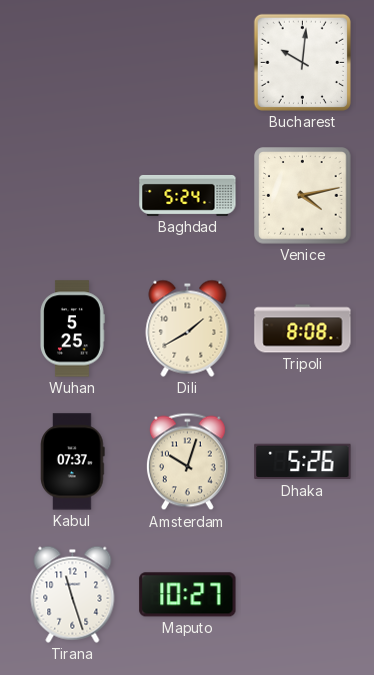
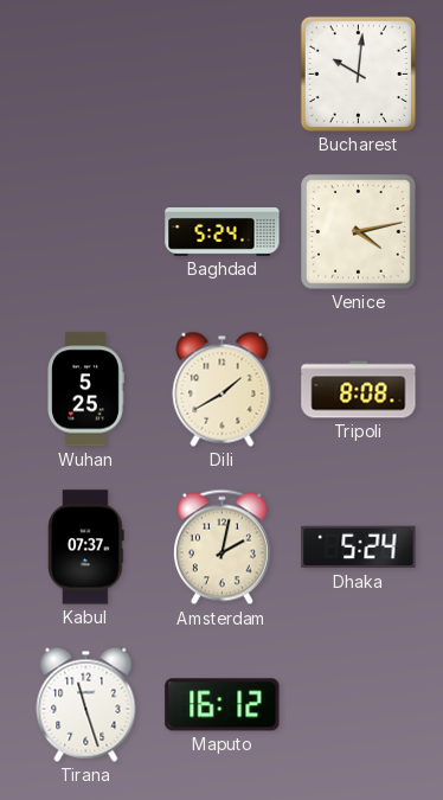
Amsterdam: 10:03 -> 2:02
Dhaka: 5:26 -> 5:24
Maputo: 10:27 -> 16:12
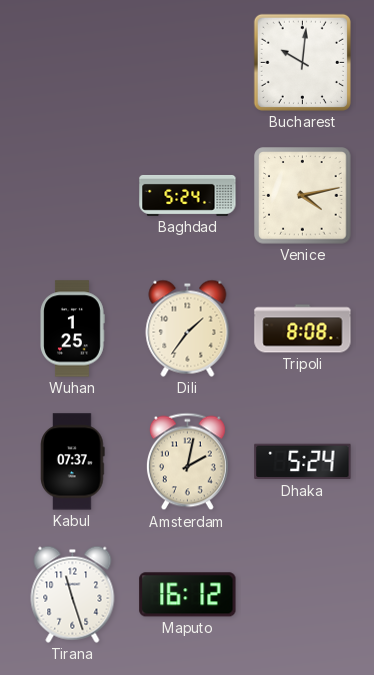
Wuhan: 5:25 -> 1:25
Dili: 1:40 -> 1:36
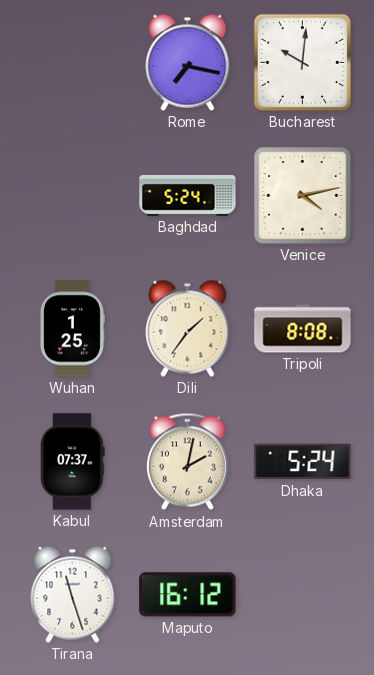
Rome: none -> 7:17
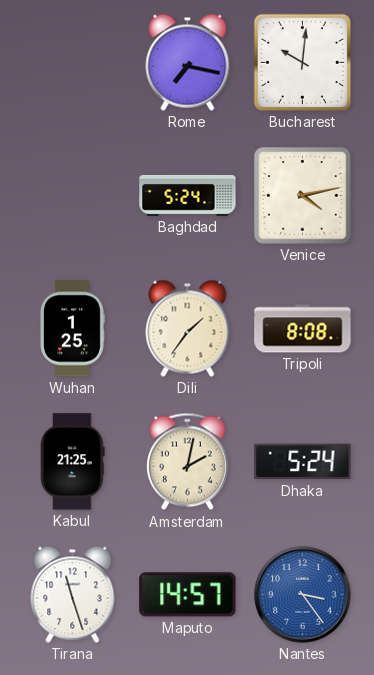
Kabul: 07:37 -> 21:25
Maputo: 16:12 -> 14:57
Nantes: none -> 3:24
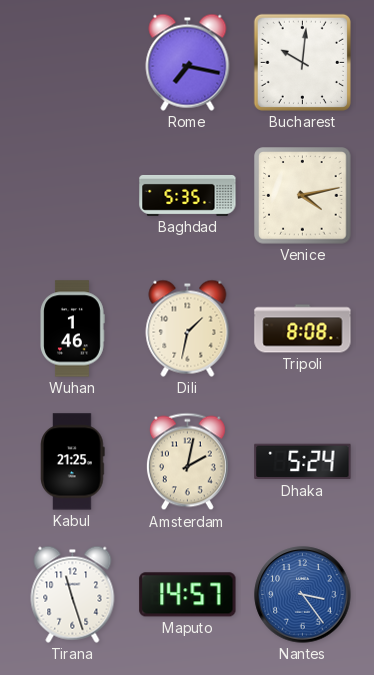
Baghdad: 5:24 -> 5:35
Wuhan: 1:25 -> 1:46
Dili: 1:36 -> 1:32
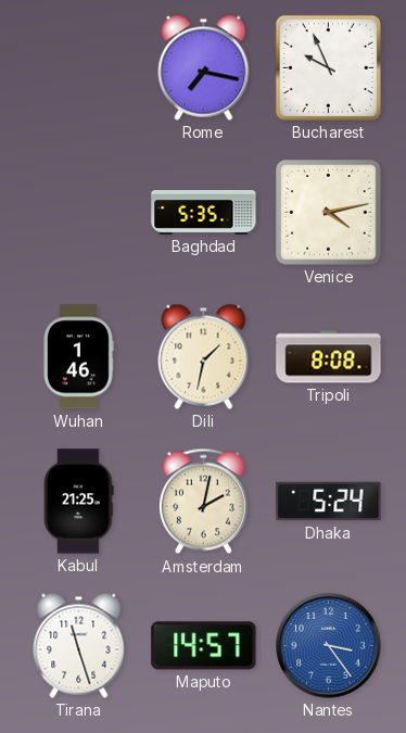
Bucharest: 10:01 -> 9:56
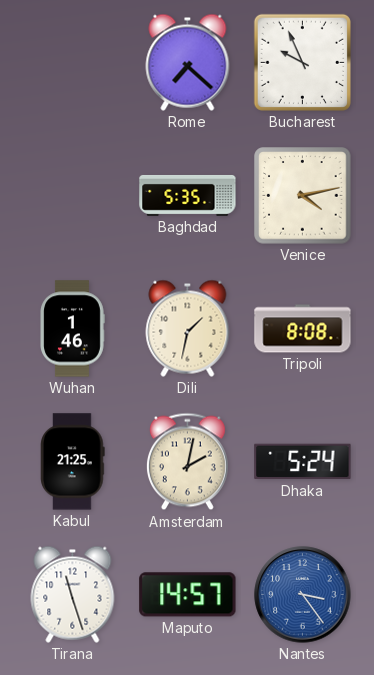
Rome: 7:17 -> 7:22
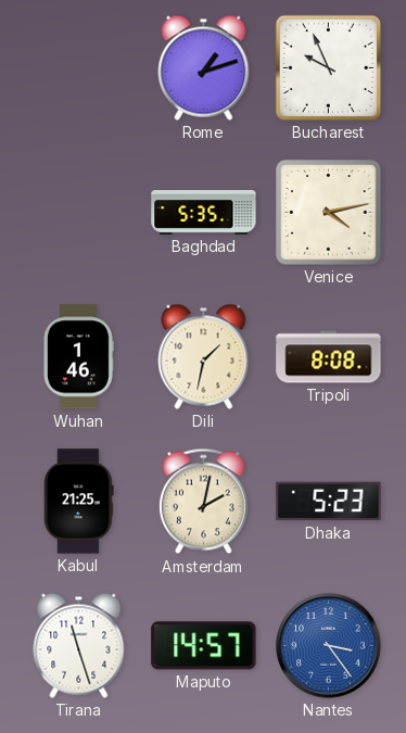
Rome: 7:22 -> 1:12
Dhaka: 5:24 -> 5:23
